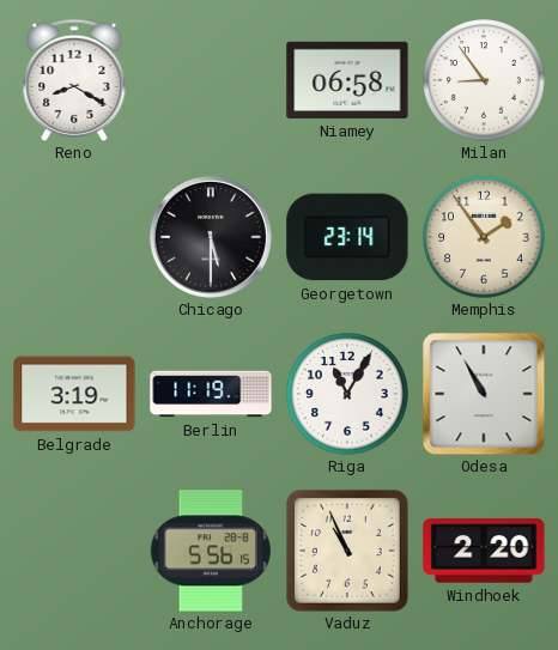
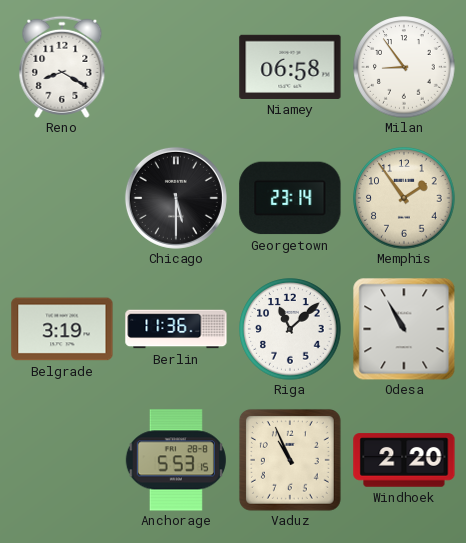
Berlin: 11:19 -> 11:36
Riga: 11:05 -> 11:08
Anchorage: 5:56 -> 5:53
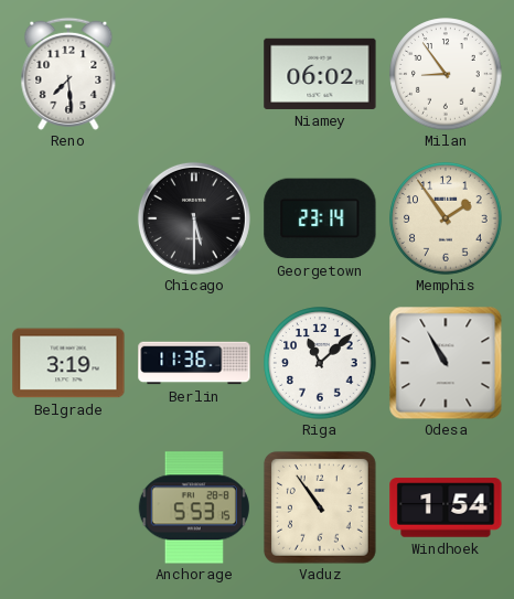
Reno: 8:20 -> 7:29
Niamey: 06:58 -> 06:02
Vaduz: 10:56 -> 10:54
Windhoek: 2:20 -> 1:54
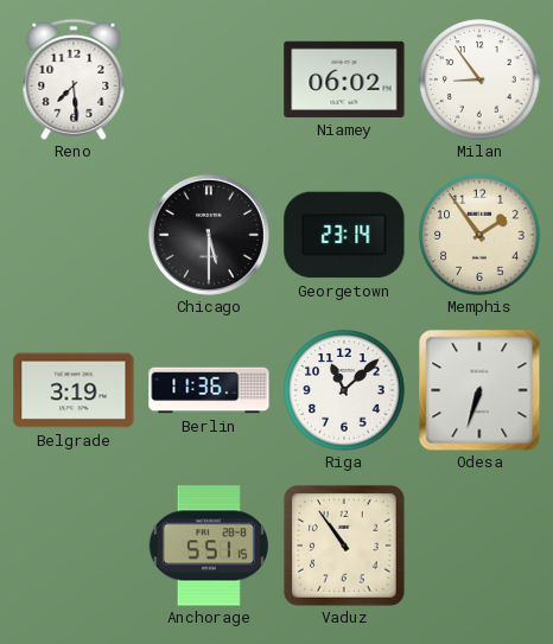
Odesa: 10:55 -> 6:33
Anchorage: 5:53 -> 5:51
Windhoek: 1:54 -> none
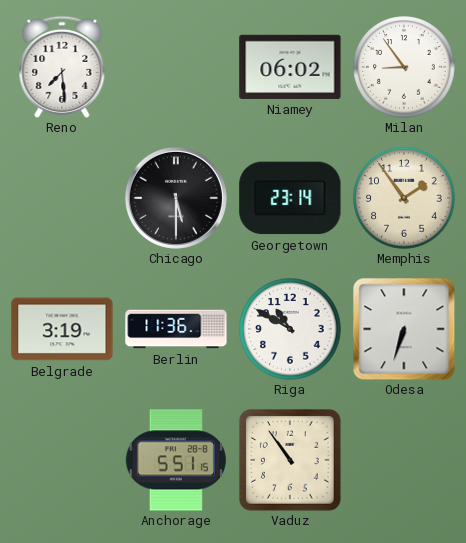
Riga: 11:08 -> 10:50
